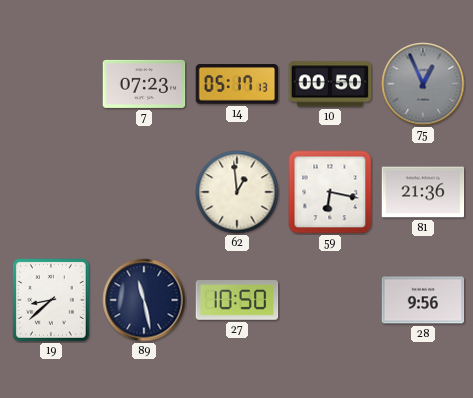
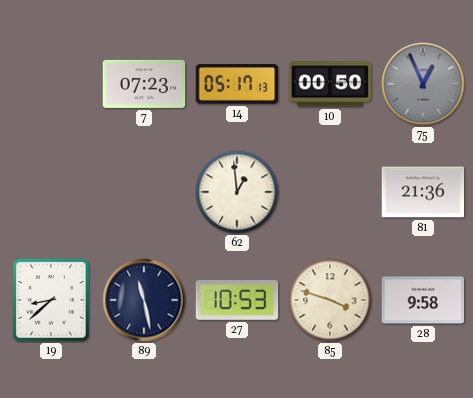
59: 6:17 -> none
27: 10:50 -> 10:53
85: none -> 3:48
28: 9:56 -> 9:58
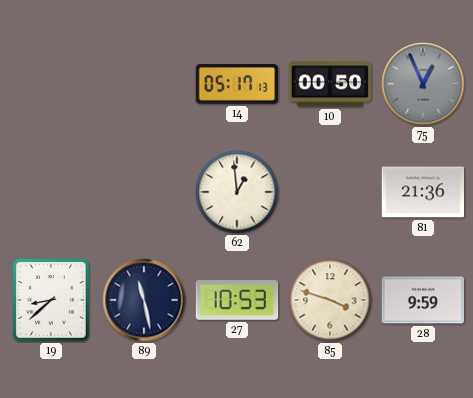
7: 07:23 -> none
28: 9:58 -> 9:59
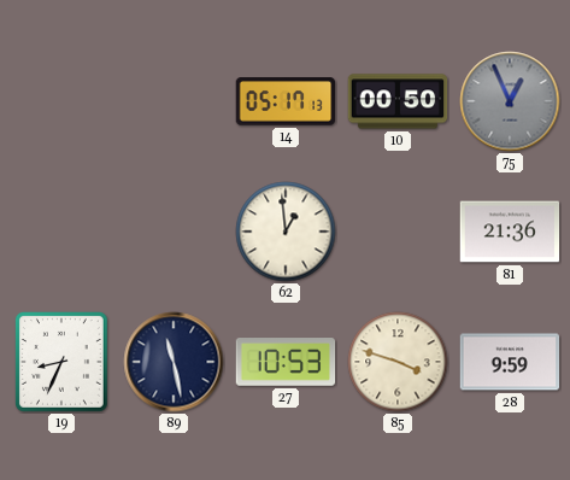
19: 8:38 -> 8:34
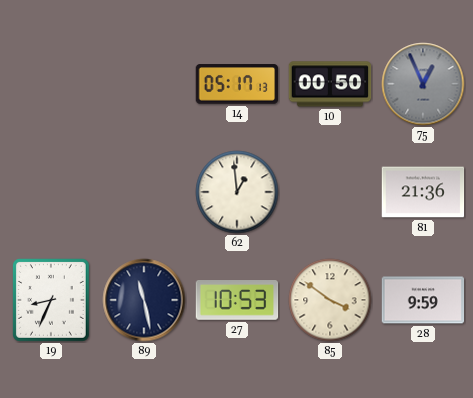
85: 3:48 -> 3:51
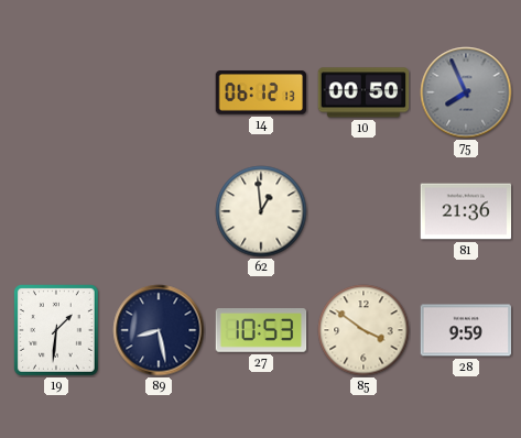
14: 05:17 -> 06:12
75: 12:56 -> 7:56
19: 8:34 -> 1:31
89: 11:28 -> 8:28
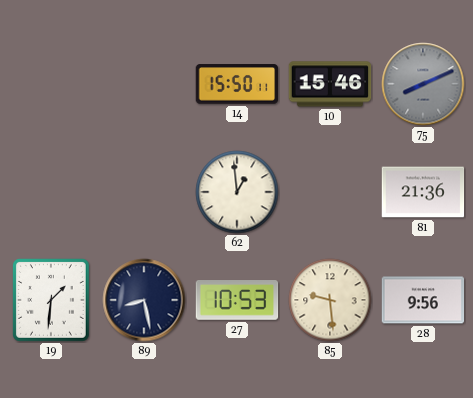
14: 06:12 -> 15:50
10: 00:50 -> 15:46
75: 7:56 -> 8:11
85: 3:51 -> 9:29
28: 9:59 -> 9:56
